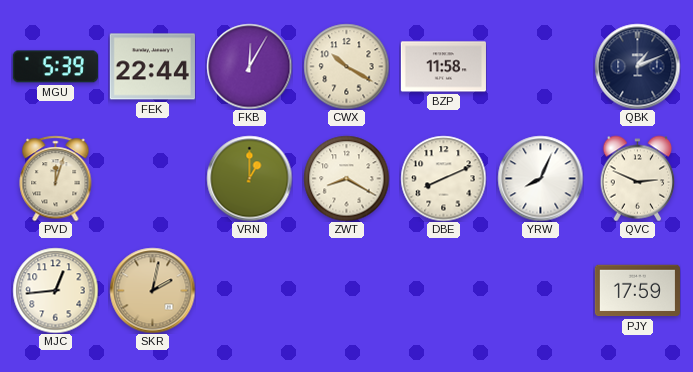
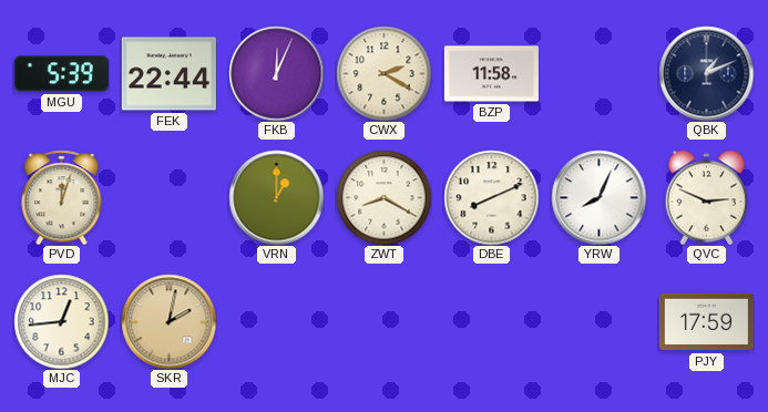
FKB: 12:05 -> 12:04
CWX: 10:20 -> 2:20
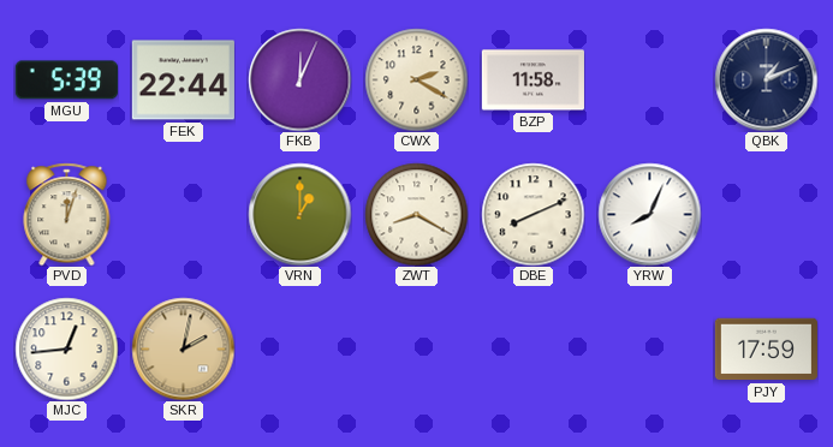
QVC: 2:49 -> none
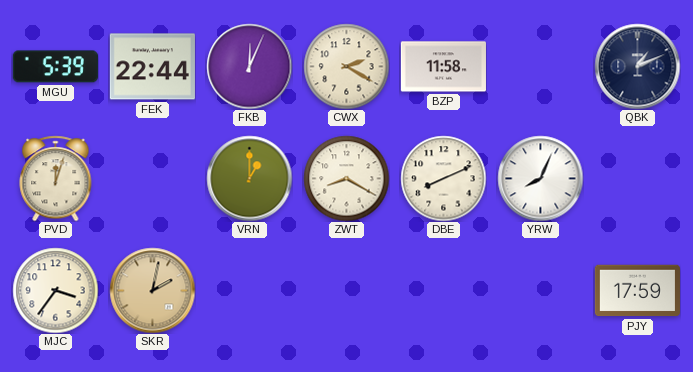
MJC: 12:44 -> 3:36
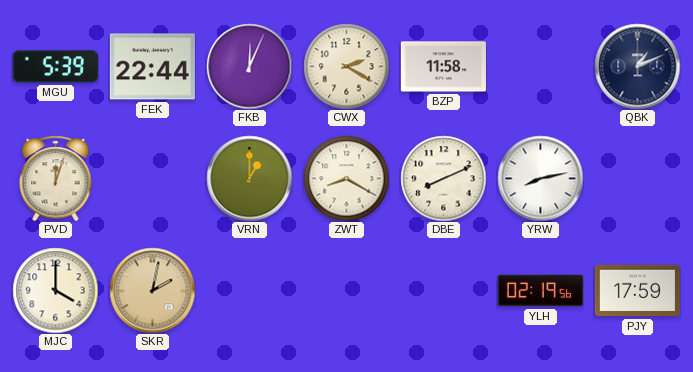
YRW: 8:04 -> 8:13
MJC: 3:36 -> 4:00
YLH: none -> 02:19
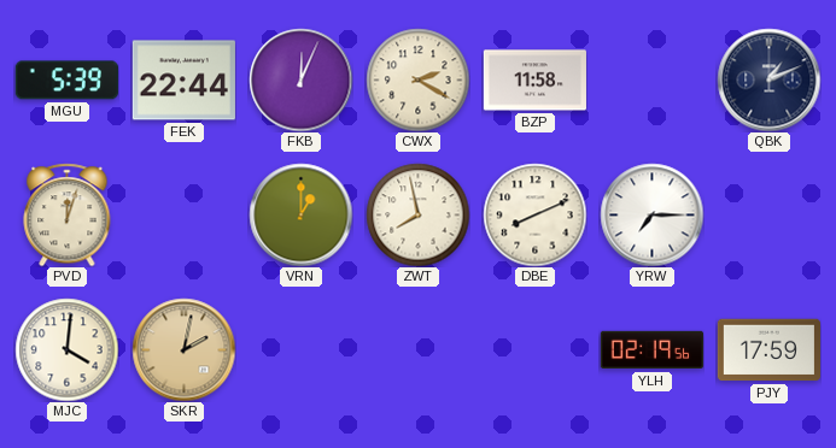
ZWT: 8:20 -> 7:58
YRW: 8:13 -> 7:15
MJC: 4:00 -> 4:01
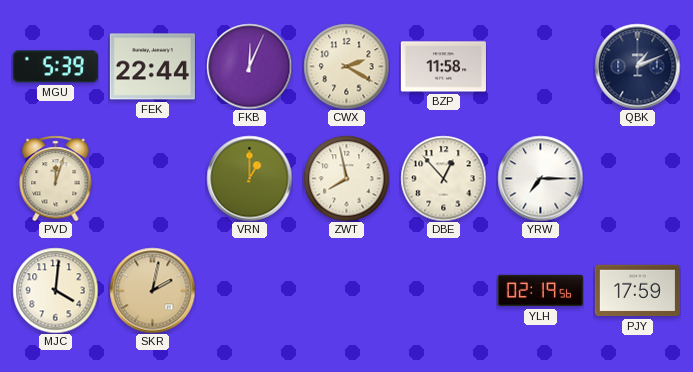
DBE: 8:11 -> 12:53
